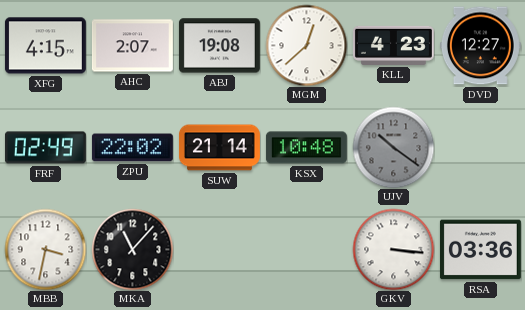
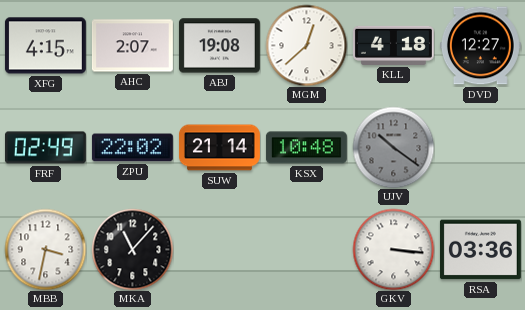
KLL: 4:23 -> 4:18
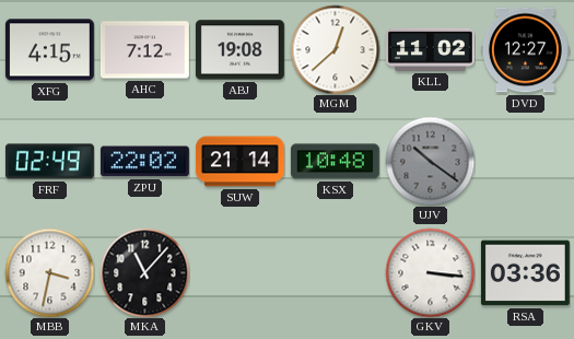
AHC: 2:07 -> 7:12
KLL: 4:18 -> 11:02
